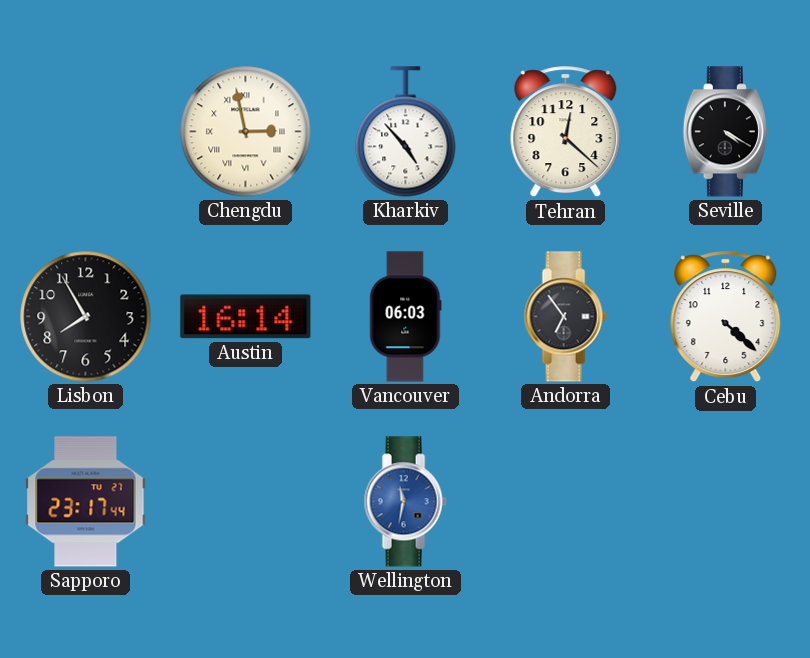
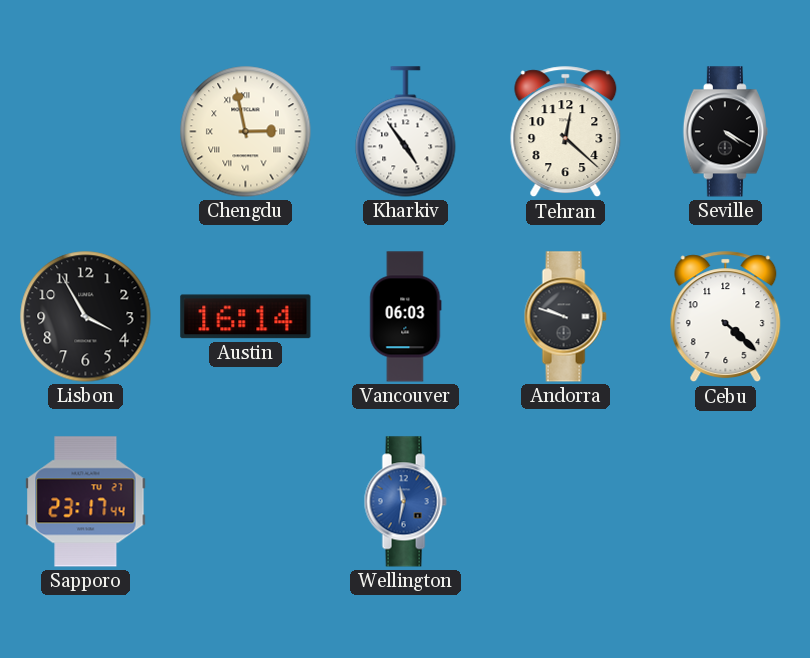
Kharkiv: 4:53 -> 4:54
Lisbon: 7:55 -> 3:55
Andorra: 6:54 -> 9:48
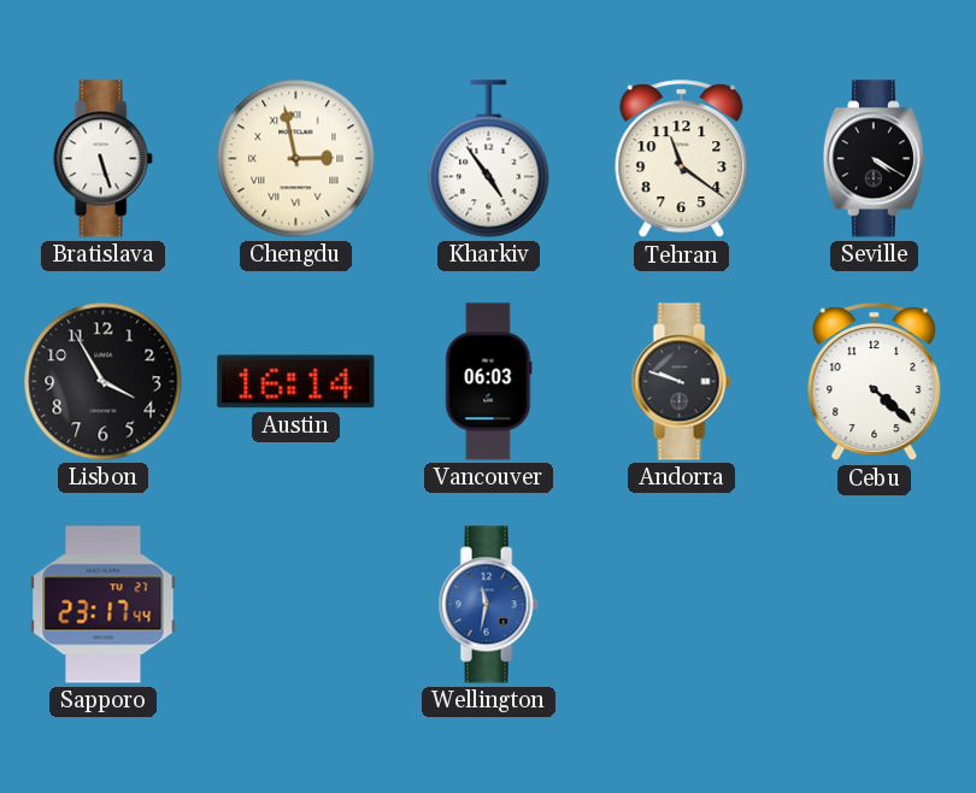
Bratislava: none -> 5:27
Tehran: 12:22 -> 11:21
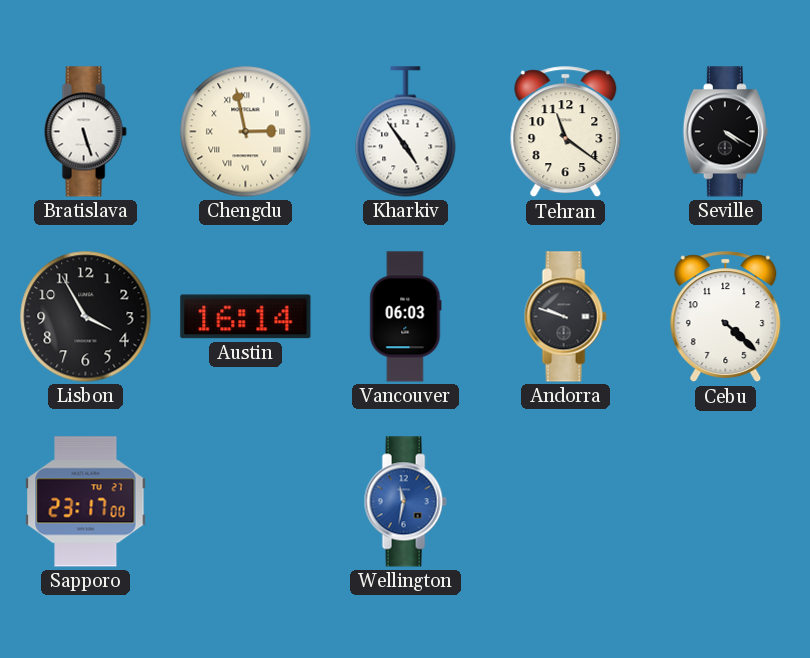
Sapporo: 23:17:44 -> 23:17:00
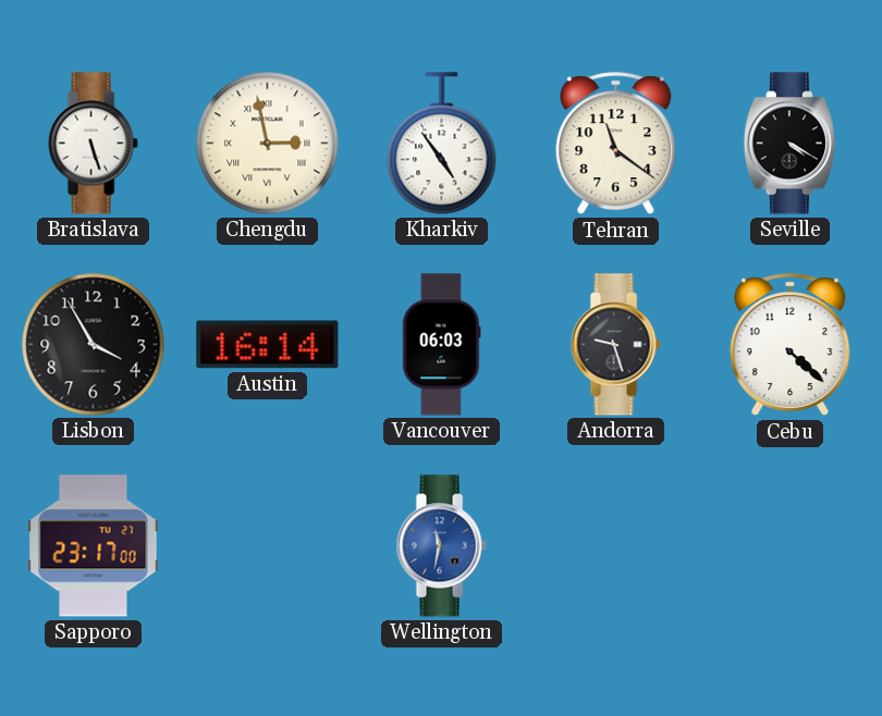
Andorra: 9:48 -> 9:27
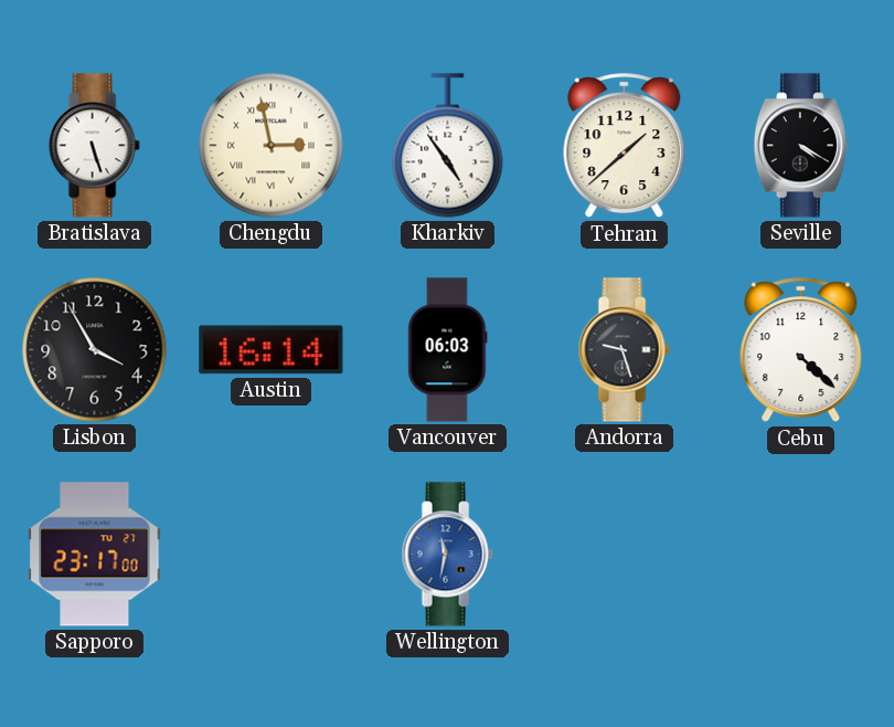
Tehran: 11:21 -> 1:38
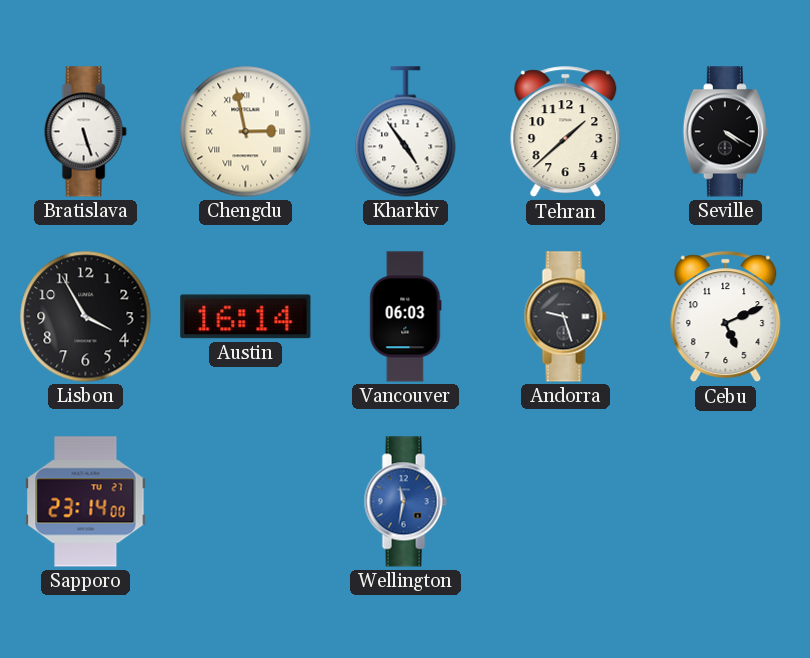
Cebu: 4:22 -> 5:11
Sapporo: 23:17 -> 23:14
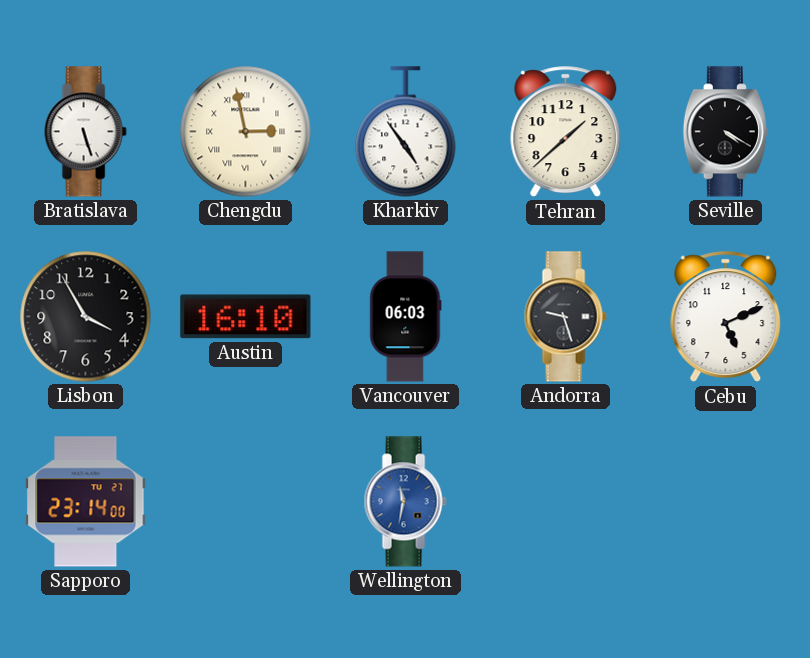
Austin: 16:14 -> 16:10
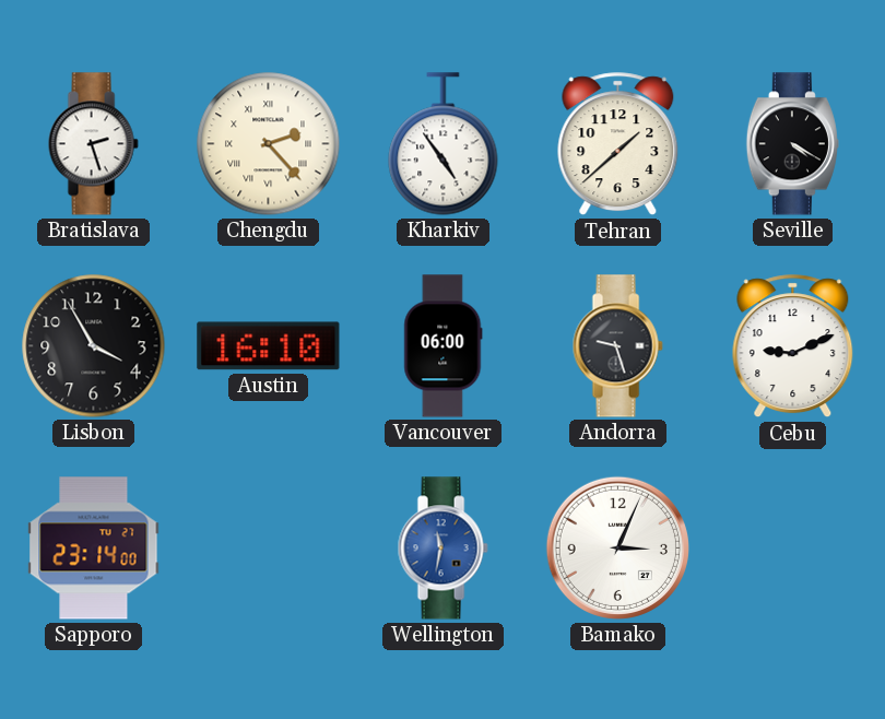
Bratislava: 5:27 -> 2:27
Chengdu: 2:58 -> 2:23
Vancouver: 06:03 -> 06:00
Cebu: 5:11 -> 9:11
Bamako: none -> 3:04
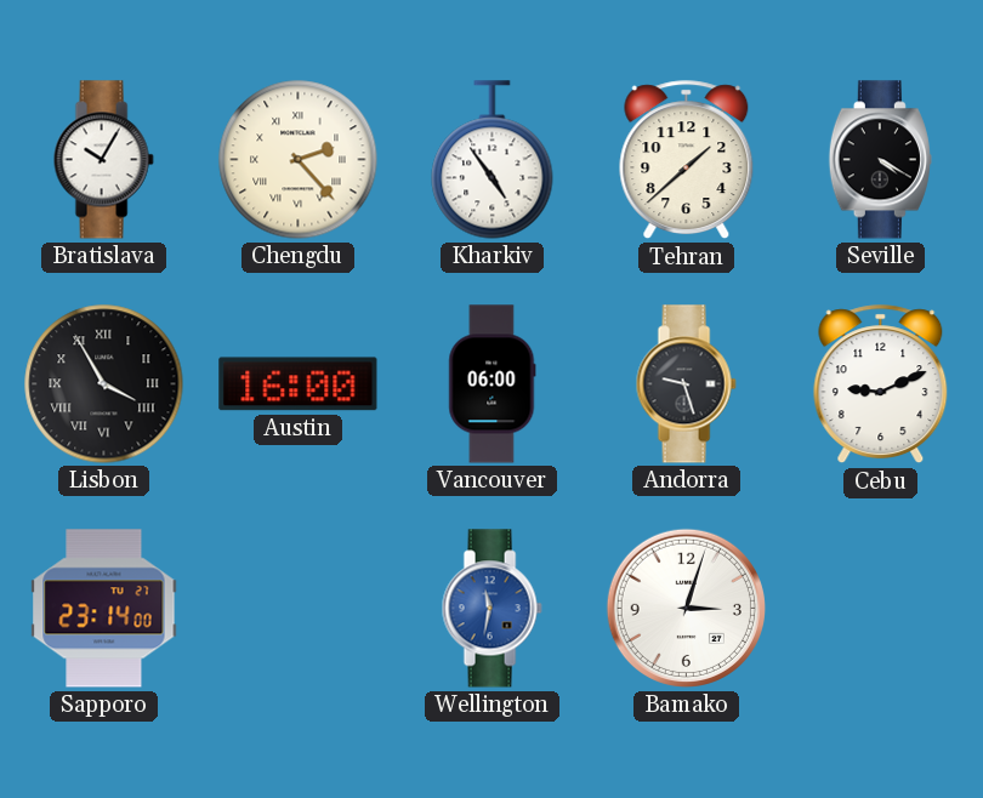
Bratislava: 2:27 -> 10:05
Lisbon numerals: Arabic -> Roman
Austin: 16:10 -> 16:00
Bamako: 3:04 -> 3:03
